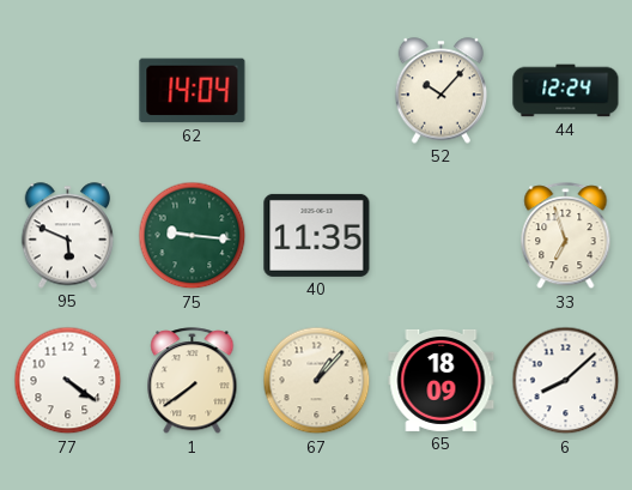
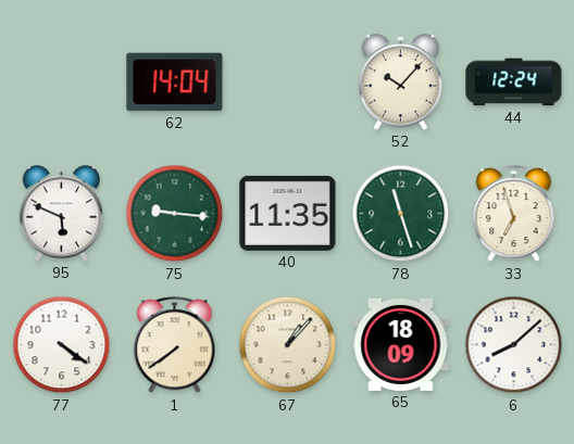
78: none -> 11:27
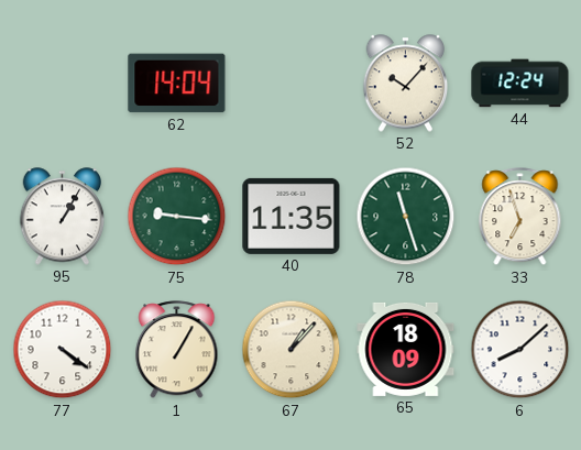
95: 5:49 -> 1:05
1: 7:39 -> 1:05
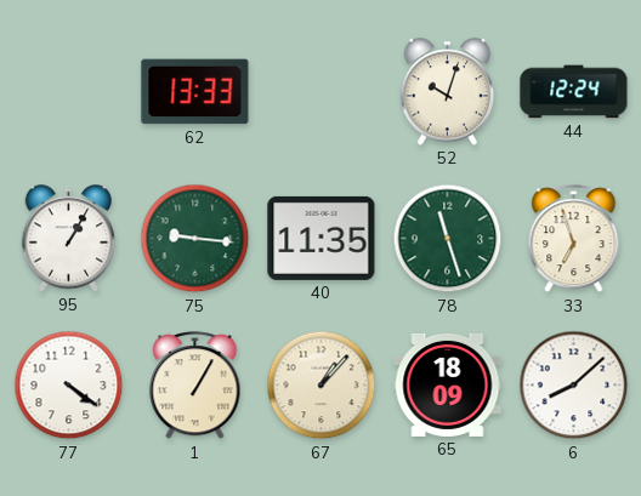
62: 14:04 -> 13:33
52: 10:07 -> 10:03
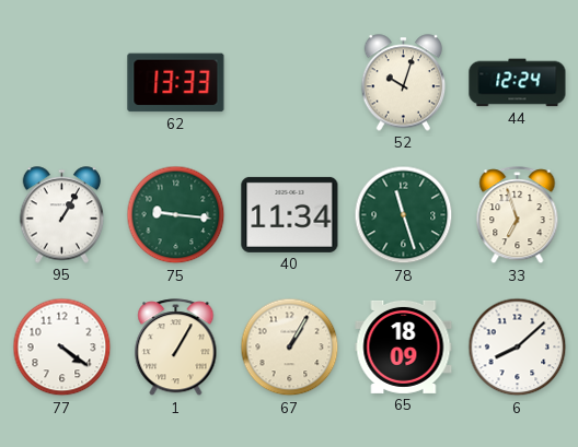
40: 11:35 -> 11:34
67: 1:07 -> 1:05
